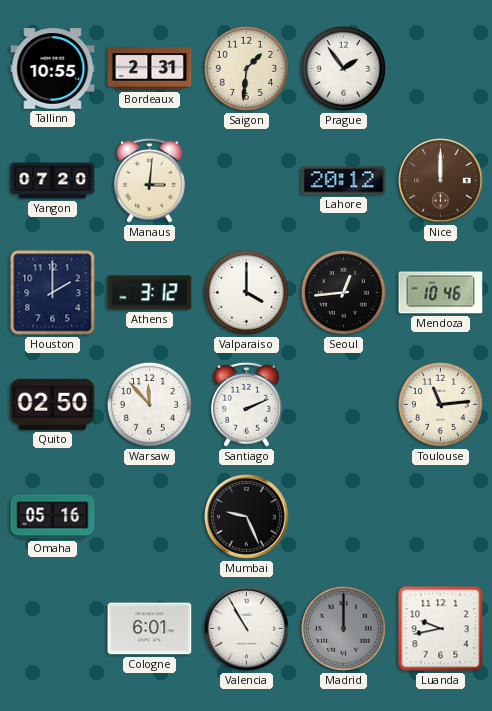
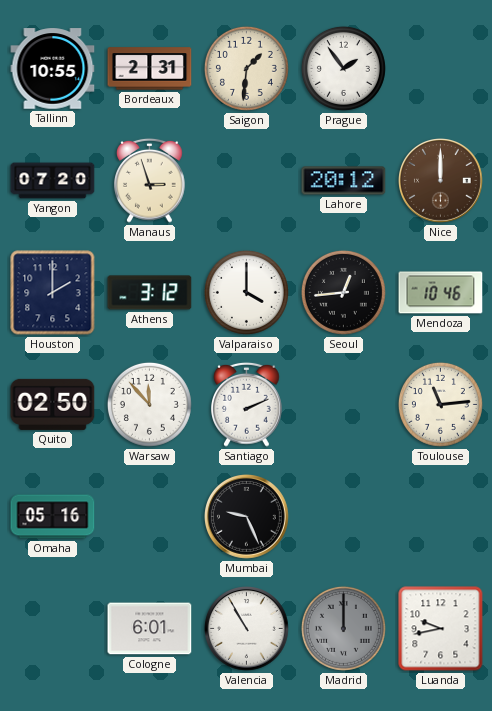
Manaus: 3:01 -> 2:57
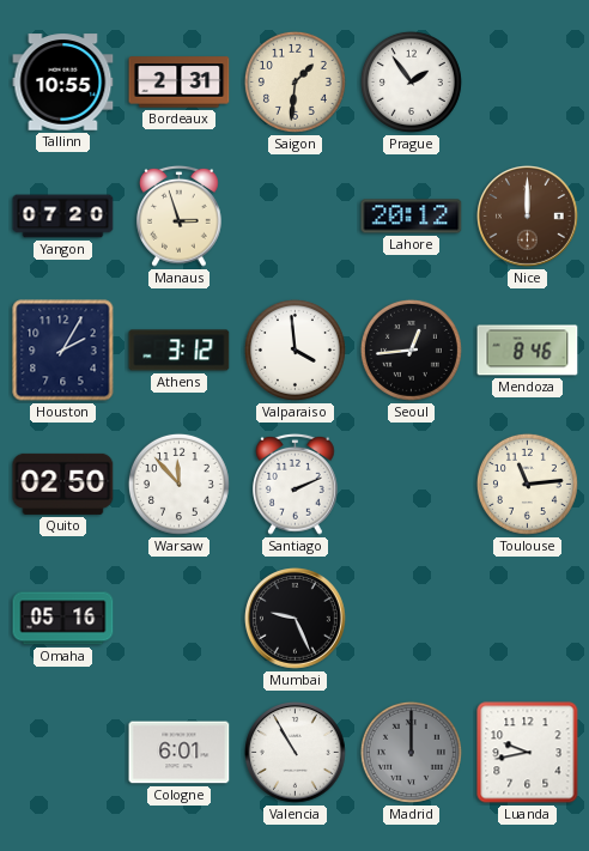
Houston: 2:00 -> 2:05
Valparaiso: 4:00 -> 3:59
Mendoza: 10:46 -> 8:46
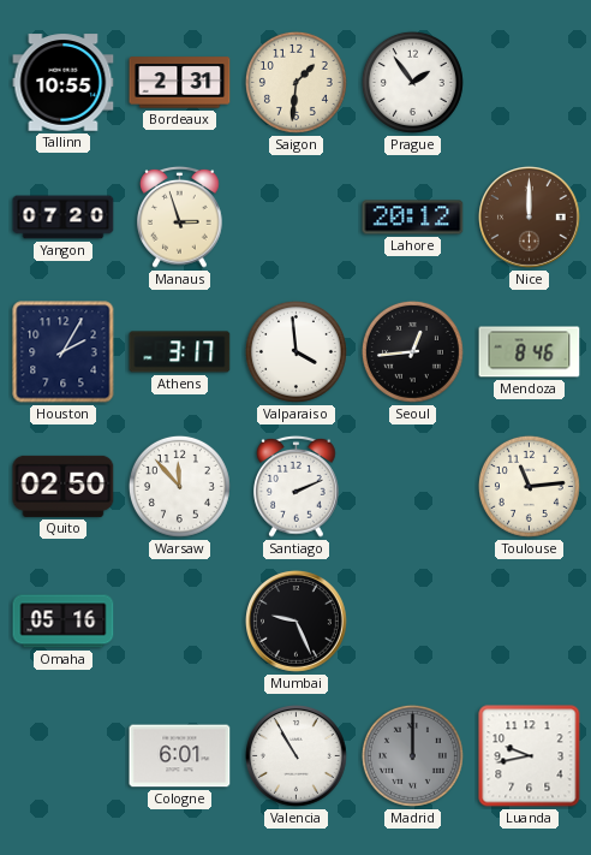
Athens: 3:12 -> 3:17
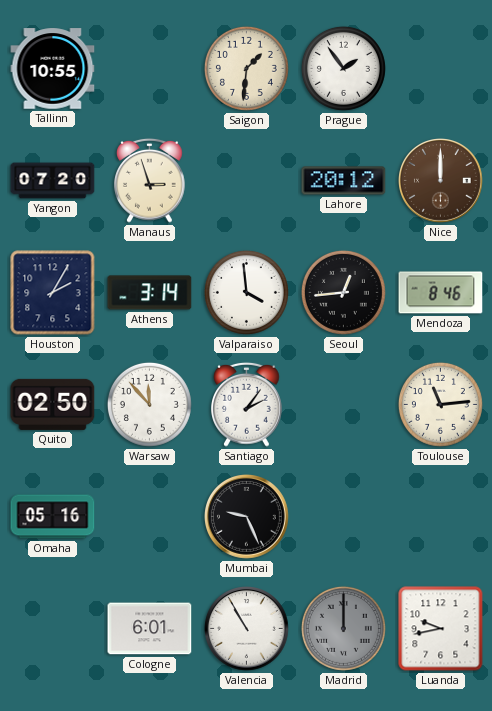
Bordeaux: 2:31 -> none
Athens: 3:17 -> 3:14
Santiago: 2:11 -> 2:06
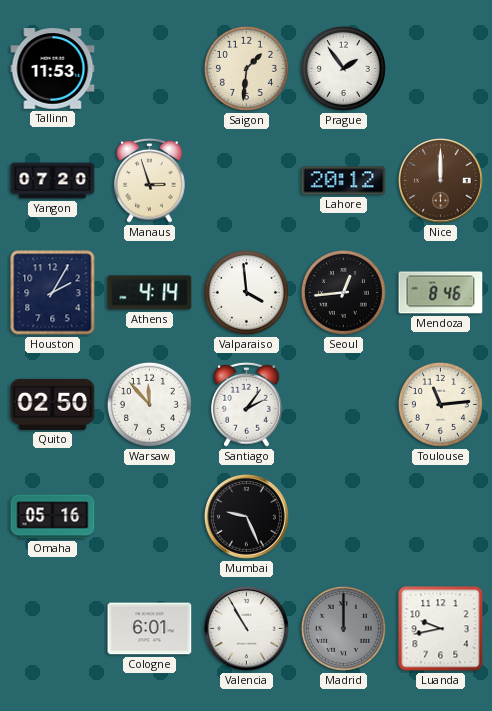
Tallinn: 10:55 -> 11:53
Athens: 3:14 -> 4:14
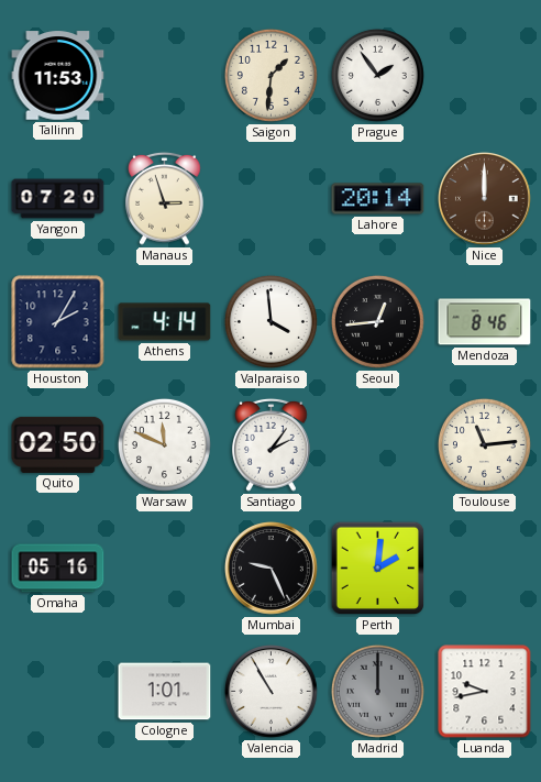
Lahore: 20:12 -> 20:14
Warsaw: 11:53 -> 11:49
Perth: none -> 2:01
Cologne: 6:01 -> 1:01
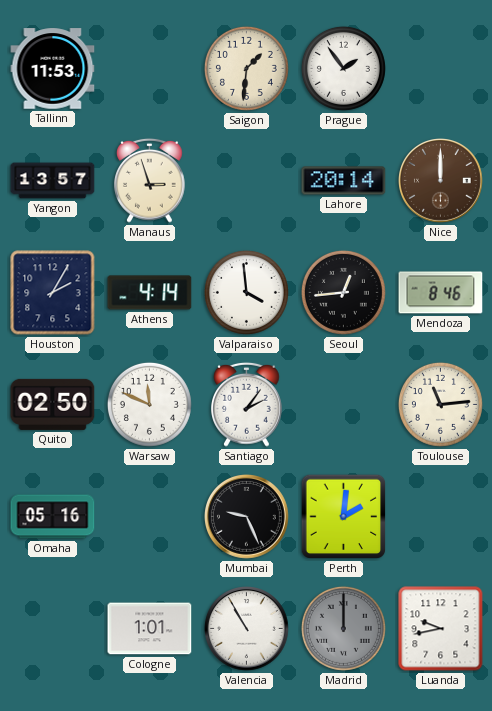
Yangon: 07:20 -> 13:57
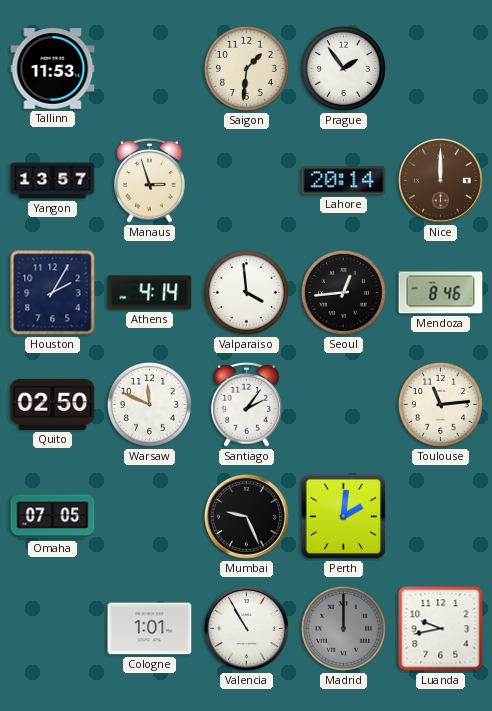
Omaha: 05:16 -> 07:05
